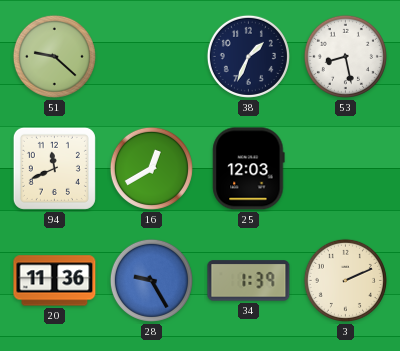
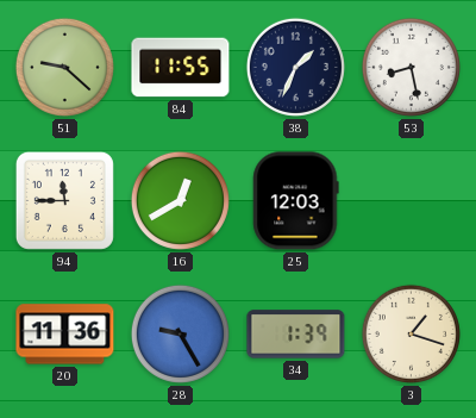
84: none -> 11:55
94: 11:41 -> 11:45
3: 2:11 -> 1:18
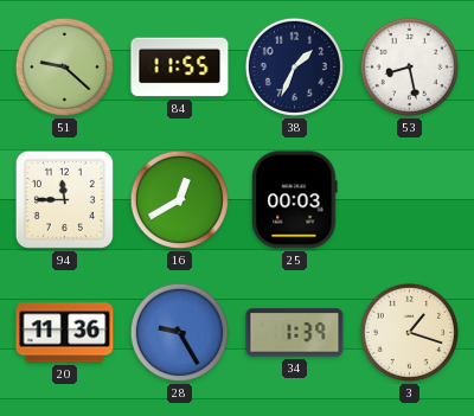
25: 12:03 -> 00:03
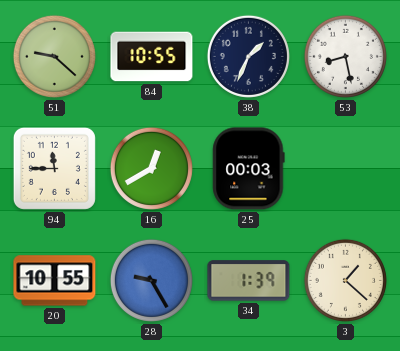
84: 11:55 -> 10:55
20: 11:36 -> 10:55
3: 1:18 -> 1:22
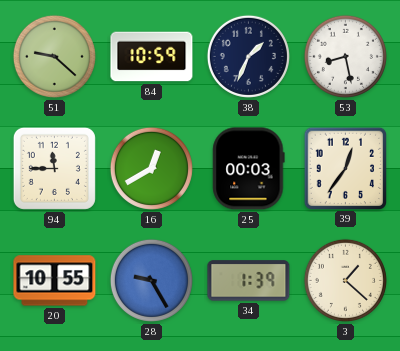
84: 10:55 -> 10:59
39: none -> 12:36
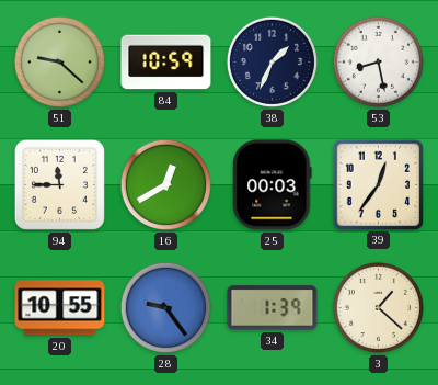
28: 9:25 -> 9:24
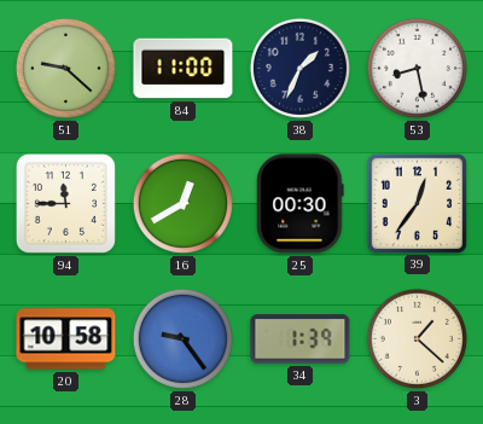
84: 10:59 -> 11:00
25: 00:03 -> 00:30
20: 10:55 -> 10:58
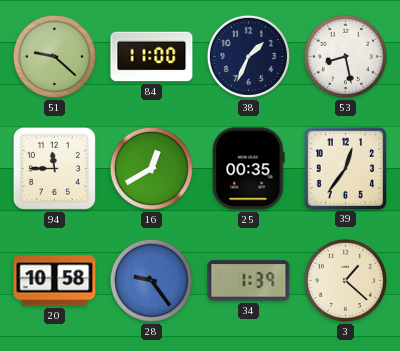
25: 00:30 -> 00:35
